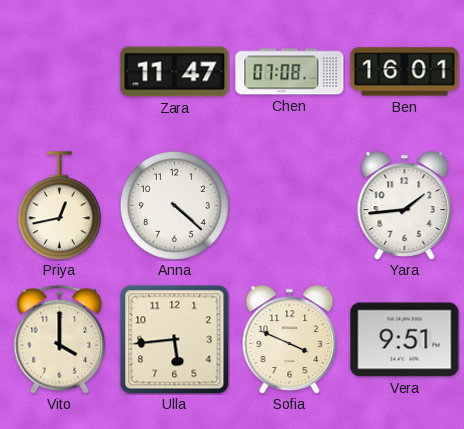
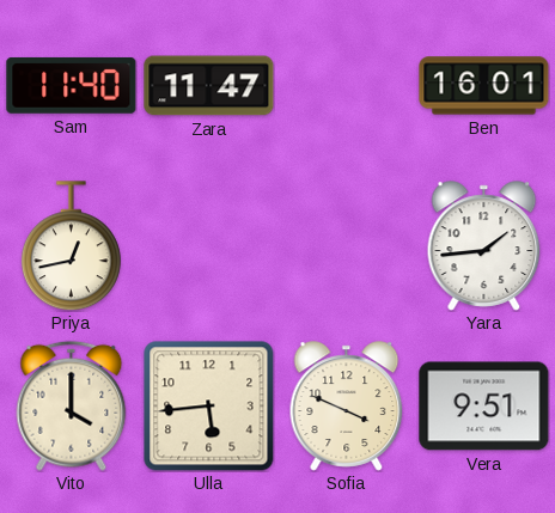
Sam: none -> 11:40
Chen: 07:08 -> none
Anna: 4:22 -> none
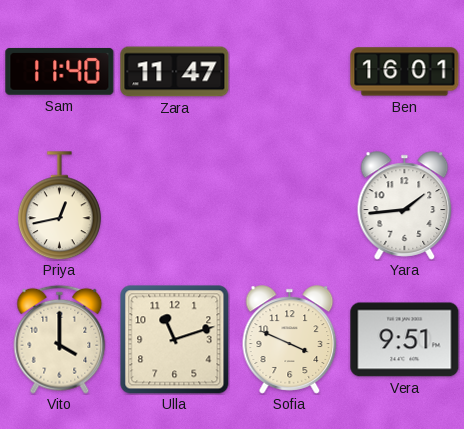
Ulla: 5:44 -> 11:12
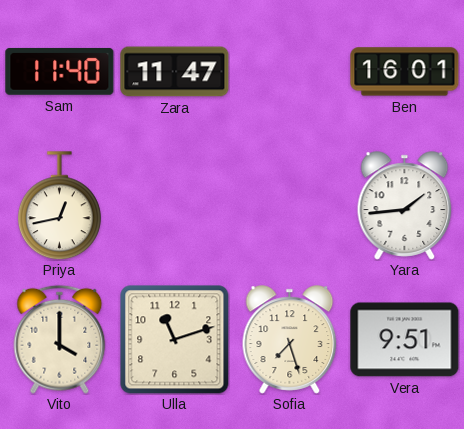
Sofia: 3:49 -> 7:27
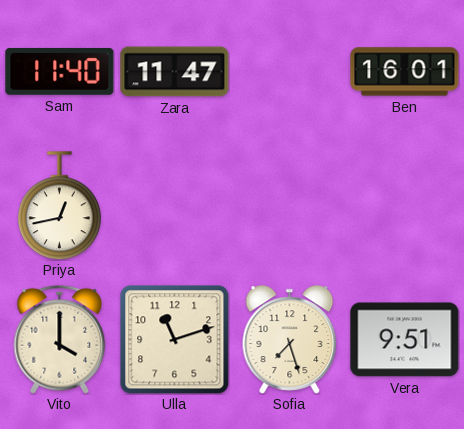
Yara: 1:44 -> none
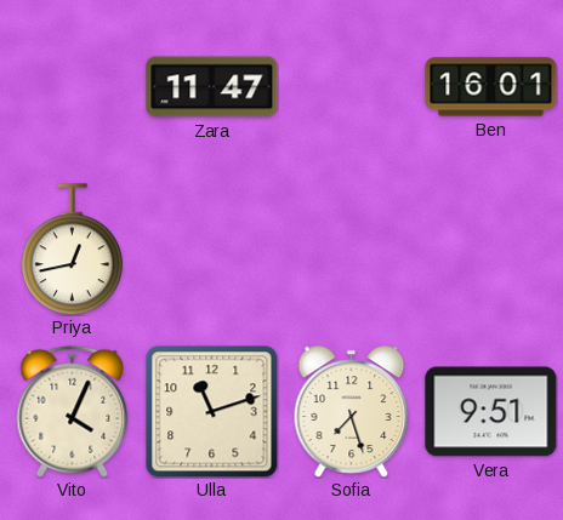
Sam: 11:40 -> none
Vito: 4:00 -> 4:04
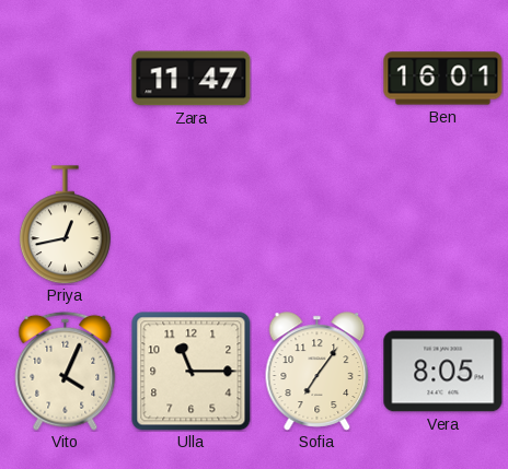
Ulla: 11:12 -> 11:15
Sofia: 7:27 -> 7:06
Vera: 9:51 -> 8:05
